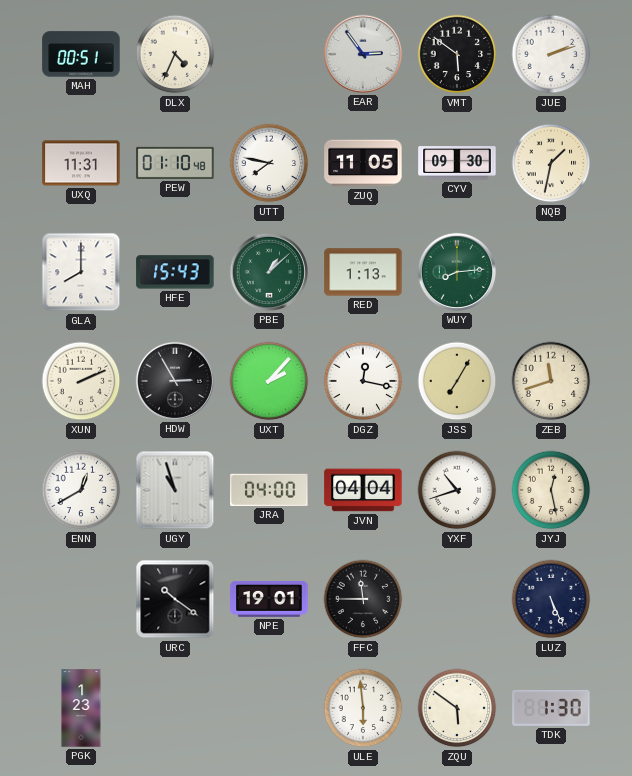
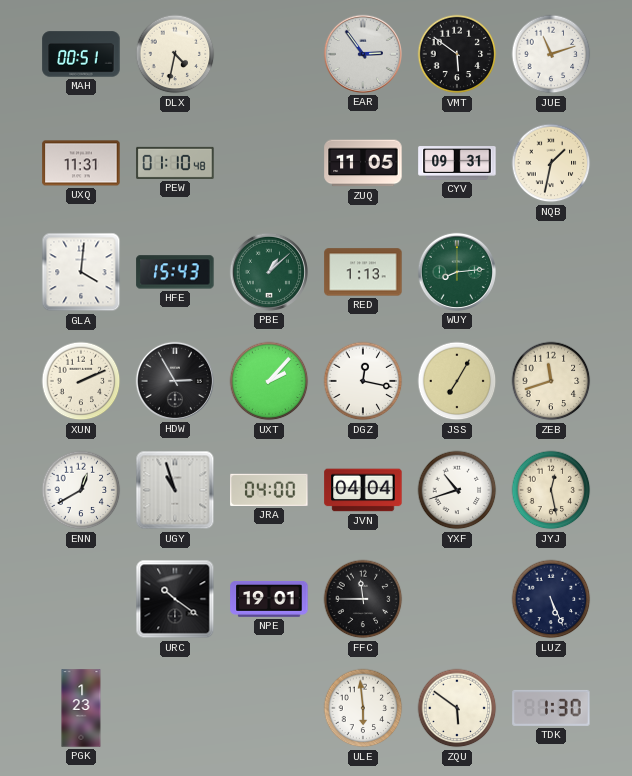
DLX: 4:34 -> 4:32
JUE: 2:12 -> 11:12
UTT: 7:47 -> none
CYV: 09:30 -> 09:31
GLA: 8:00 -> 4:01
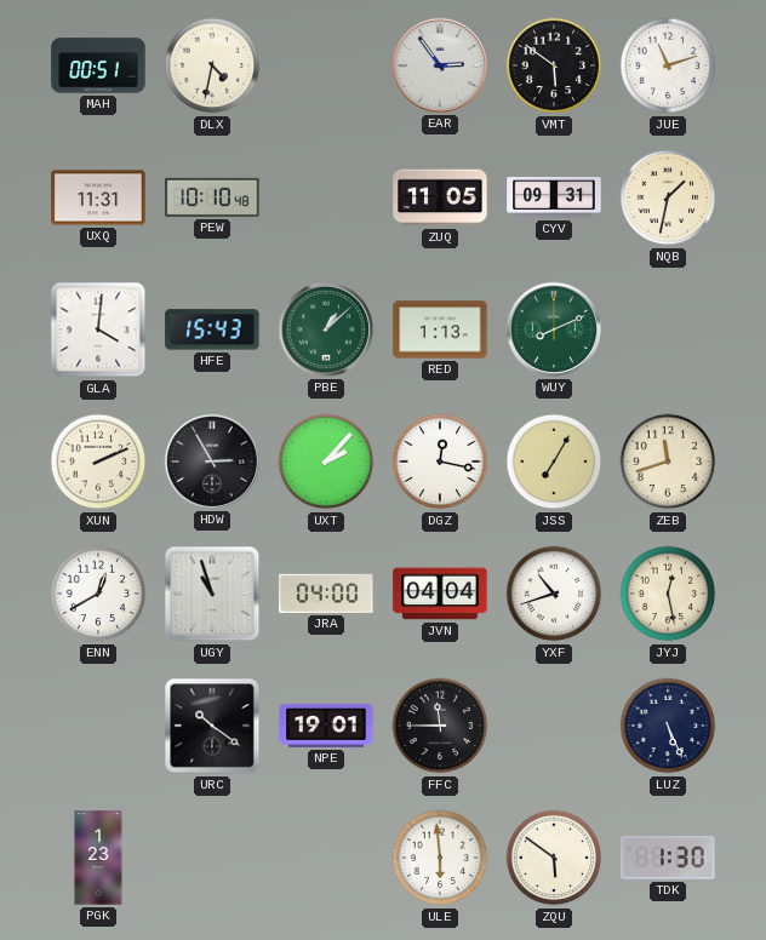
PEW: 01:10 -> 10:10
WUY: 8:14 -> 8:11
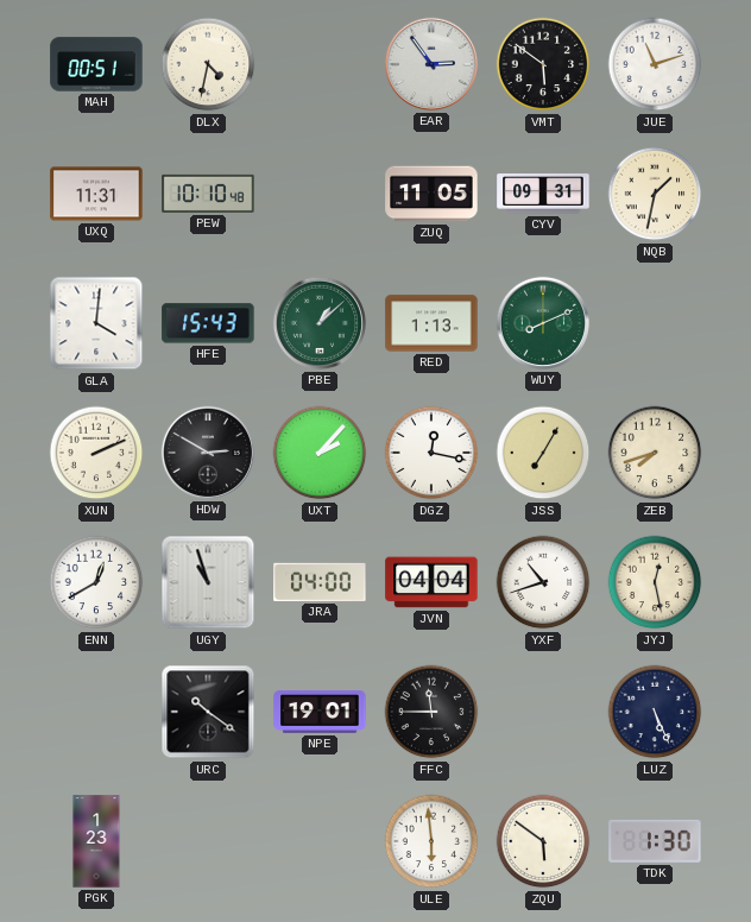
HDW: 2:55 -> 2:50
ZEB: 11:42 -> 7:42
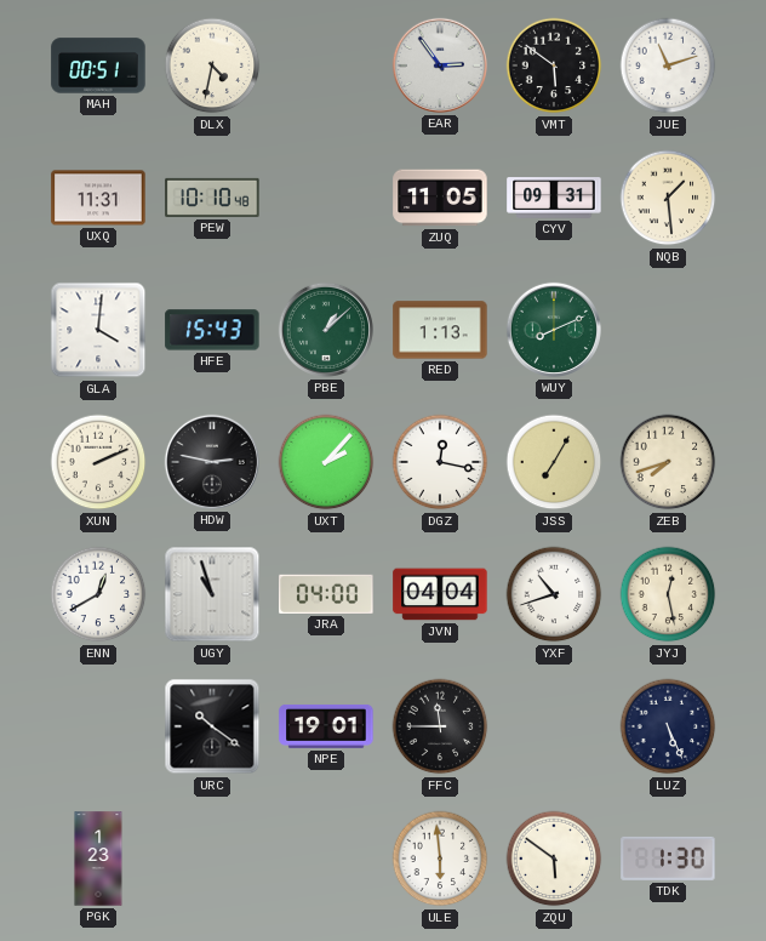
NQB: 1:32 -> 1:29
HDW: 2:50 -> 2:47
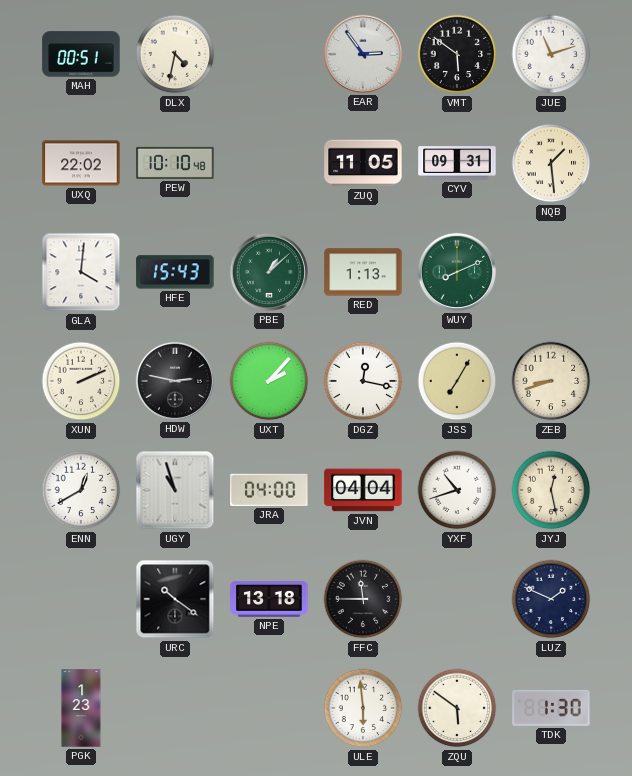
UXQ: 11:31 -> 22:02
ZEB: 7:42 -> 8:42
NPE: 19:01 -> 13:18
LUZ: 5:26 -> 1:49
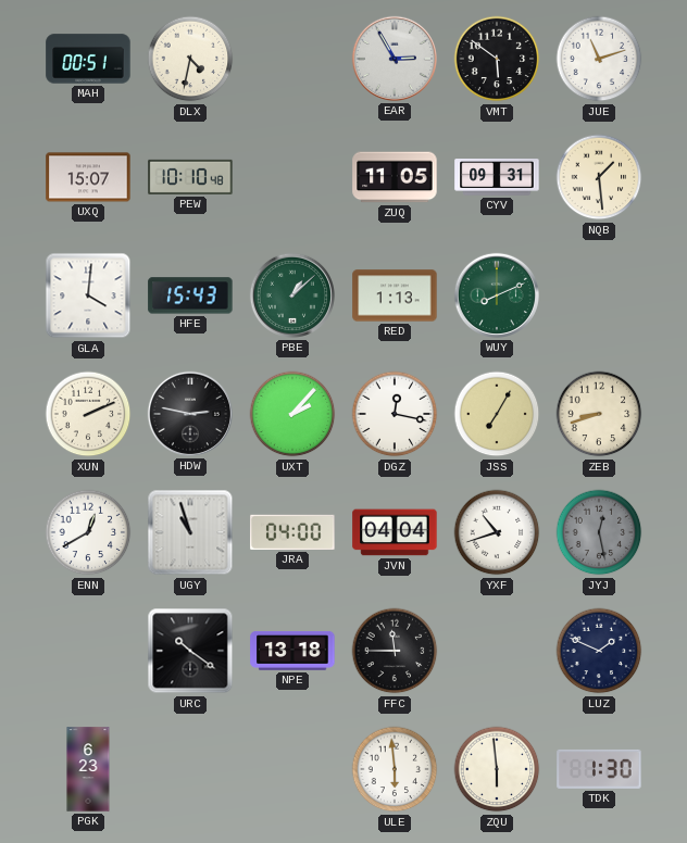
EAR: 2:54 -> 2:55
UXQ: 22:02 -> 15:07
JYJ dial: cream -> grey
PGK: 1:23 -> 6:23
ZQU: 5:51 -> 5:59
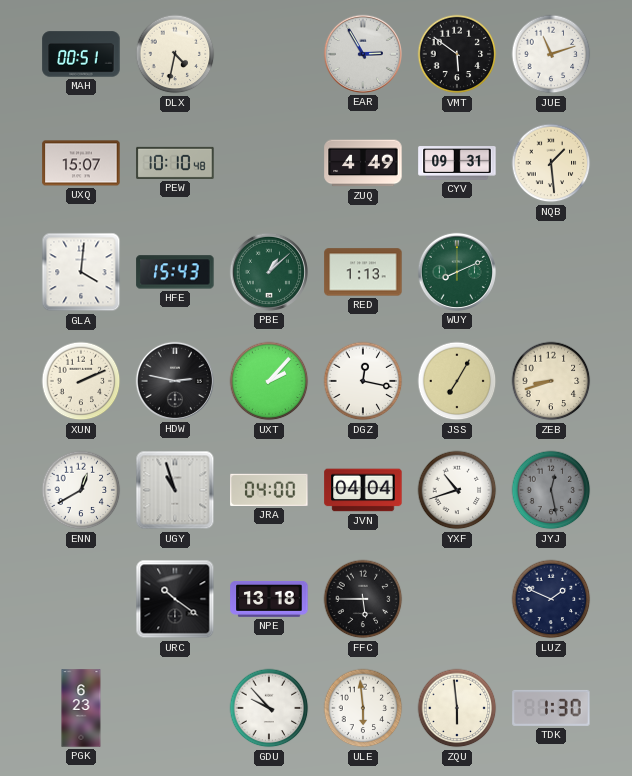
ZUQ: 11:05 -> 4:49
FFC: 11:45 -> 5:45
GDU: none -> 9:53
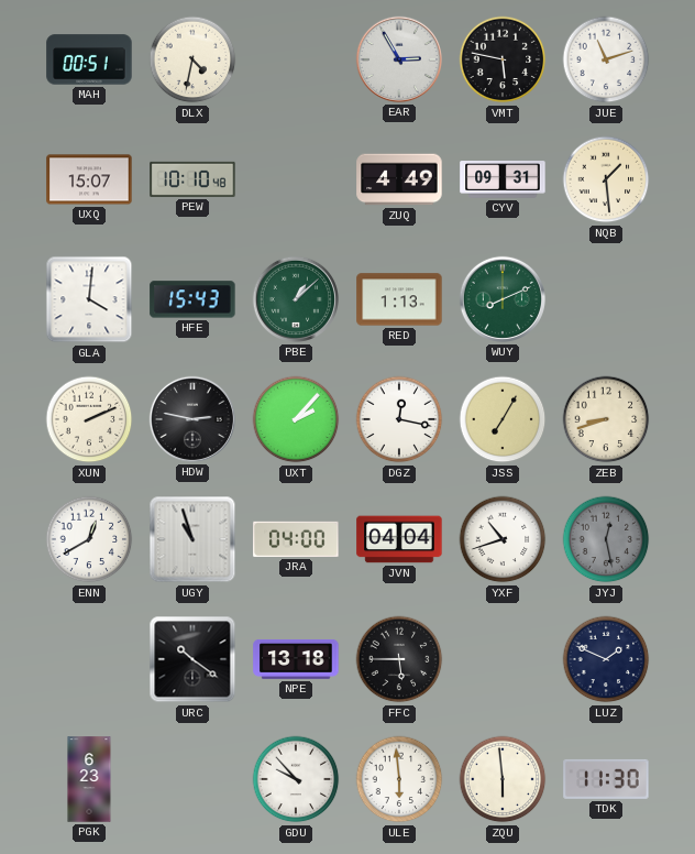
VMT: 5:51 -> 5:47
TDK: 1:30 -> 11:30
